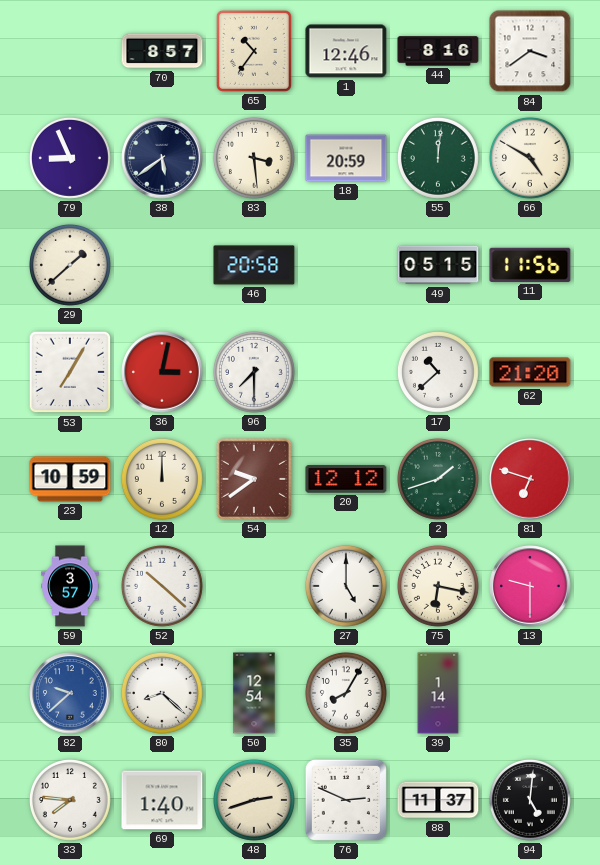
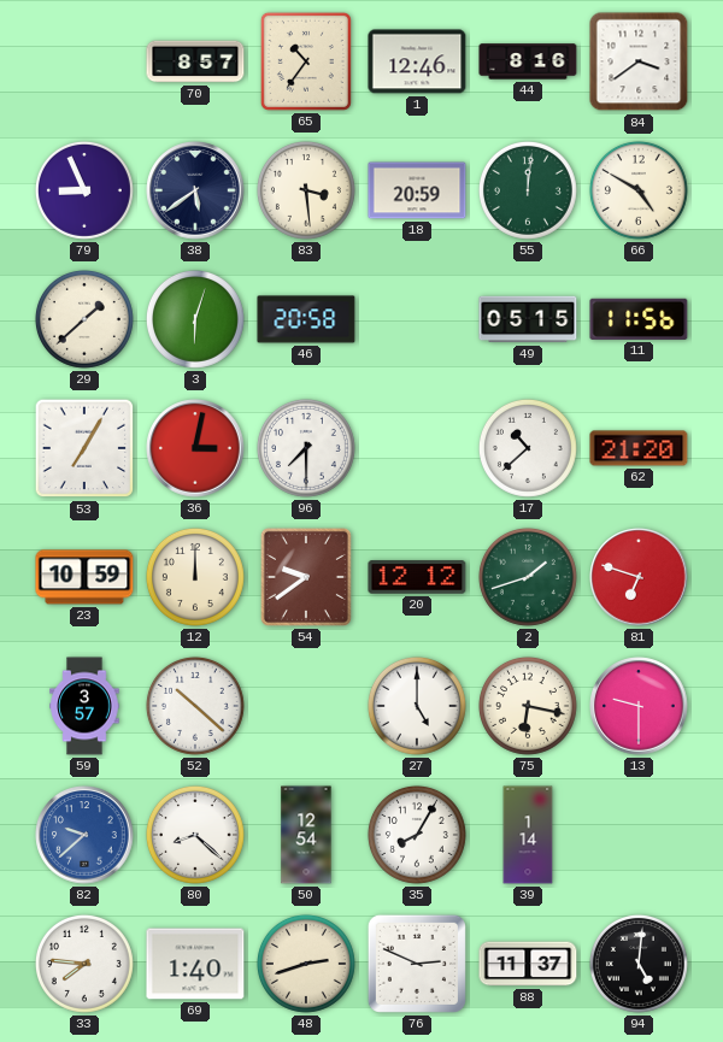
3: none -> 6:03
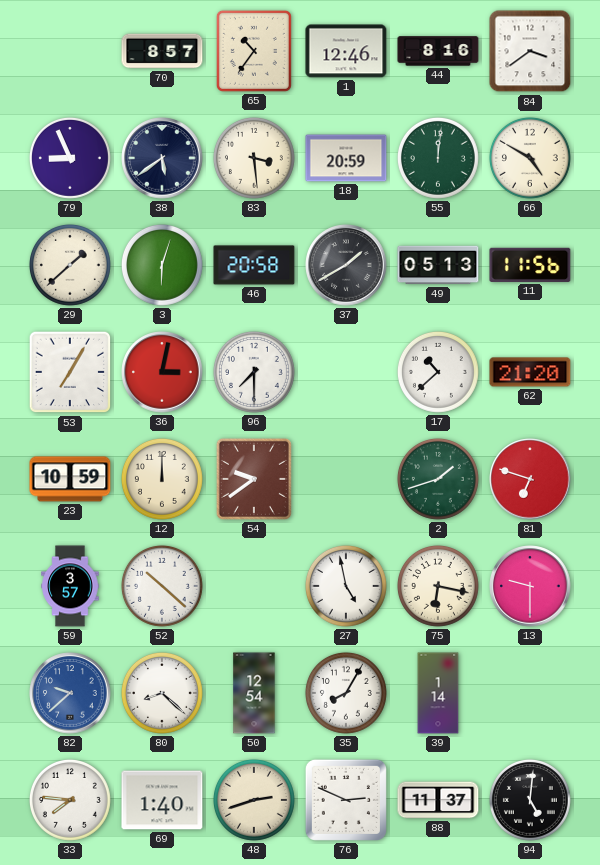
37: none -> 1:40
49: 05:15 -> 05:13
20: 12:12 -> none
27: 5:00 -> 4:58
